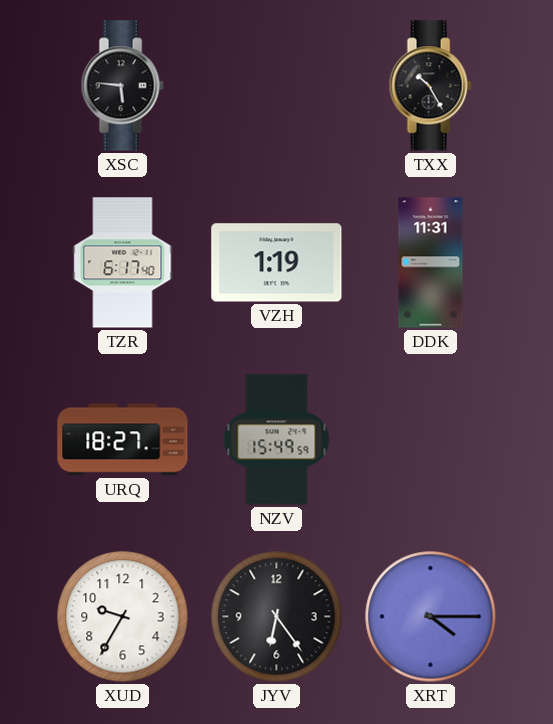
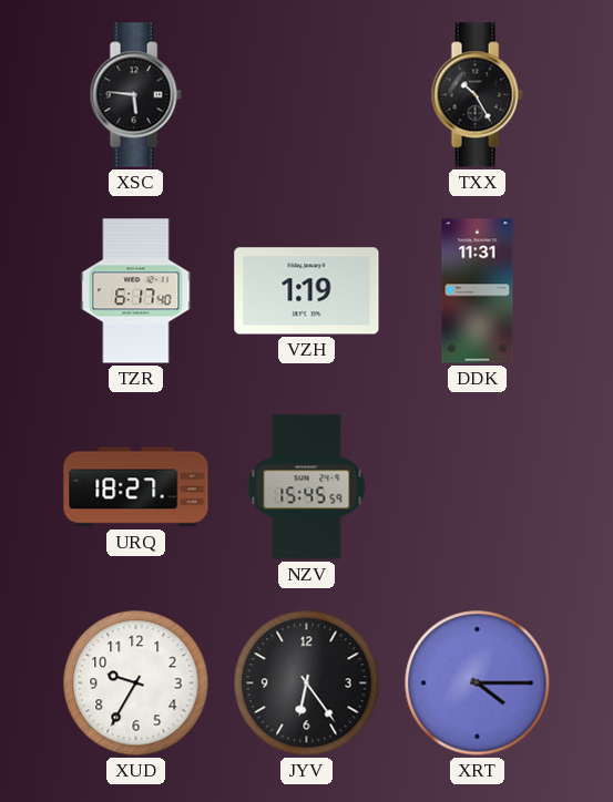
NZV: 15:49 -> 15:45
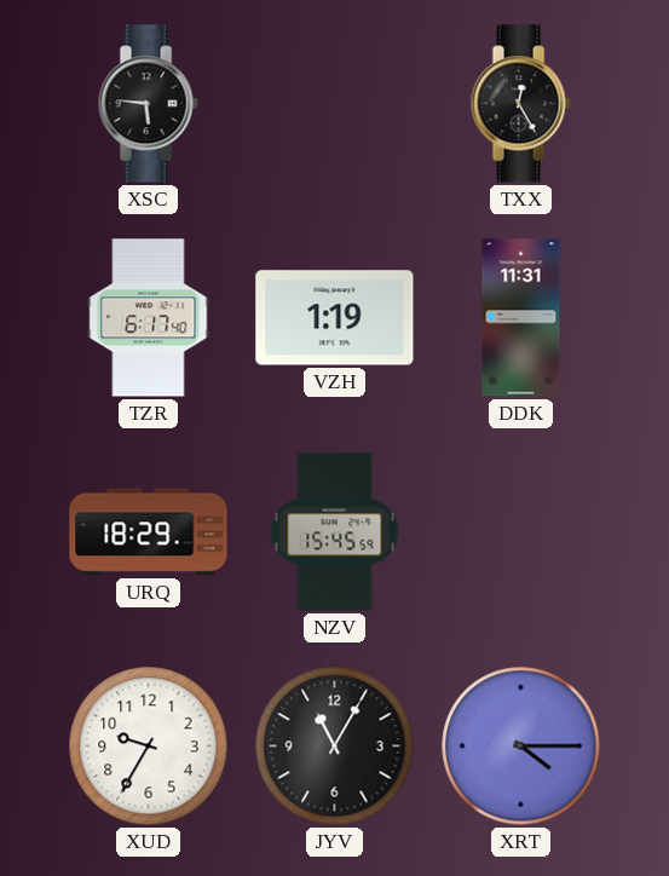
TXX: 10:25 -> 12:25
URQ: 18:27 -> 18:29
JYV: 6:24 -> 11:05
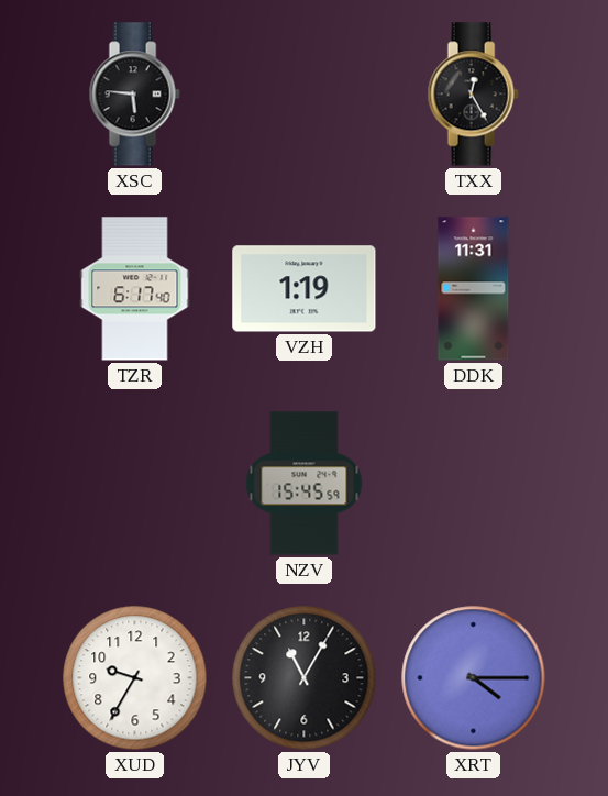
URQ: 18:29 -> none
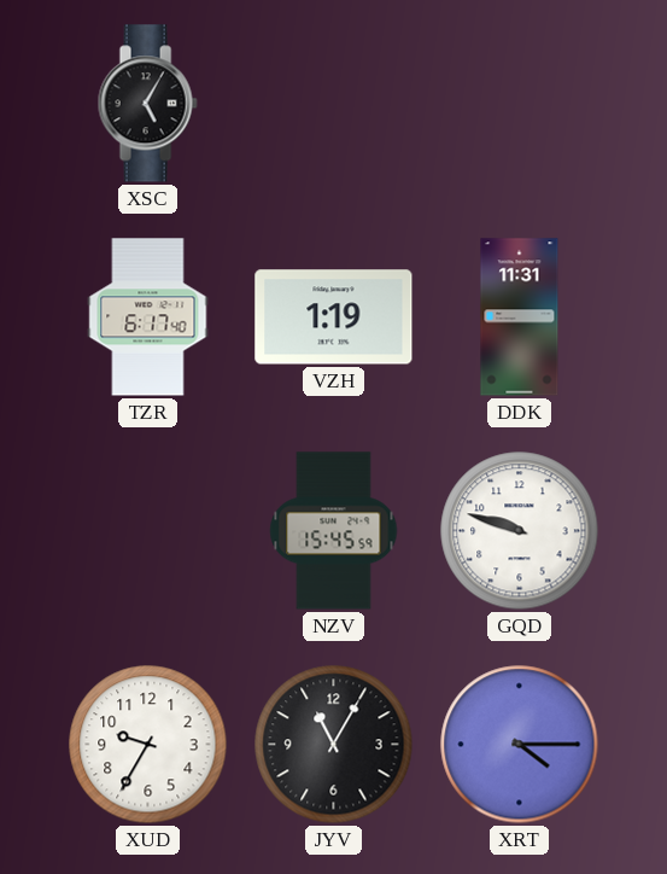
XSC: 5:46 -> 5:05
TXX: 12:25 -> none
GQD: none -> 9:48
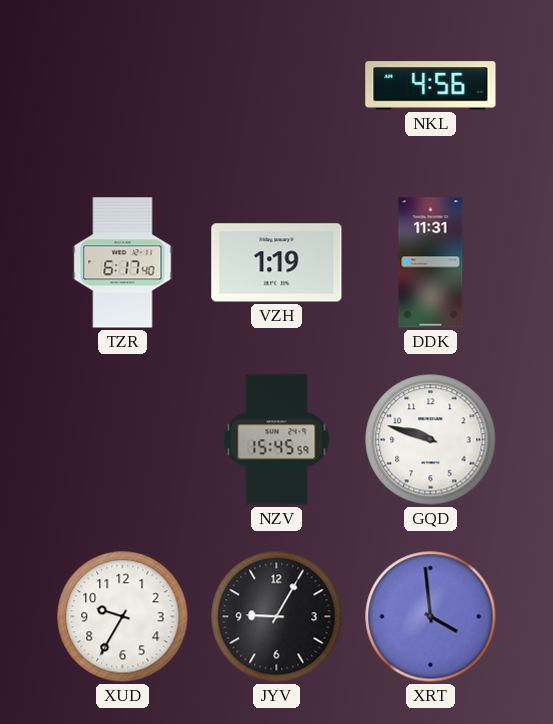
XSC: 5:05 -> none
NKL: none -> 4:56
JYV: 11:05 -> 9:05
XRT: 4:15 -> 3:59
